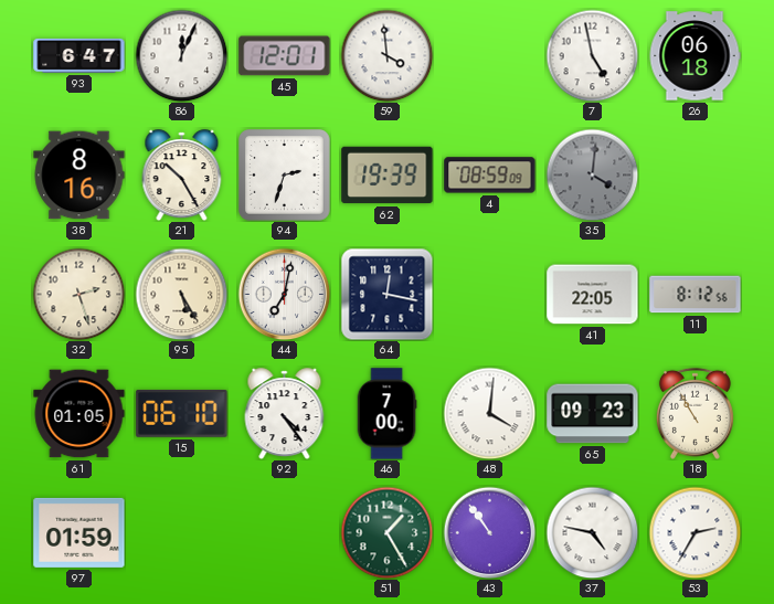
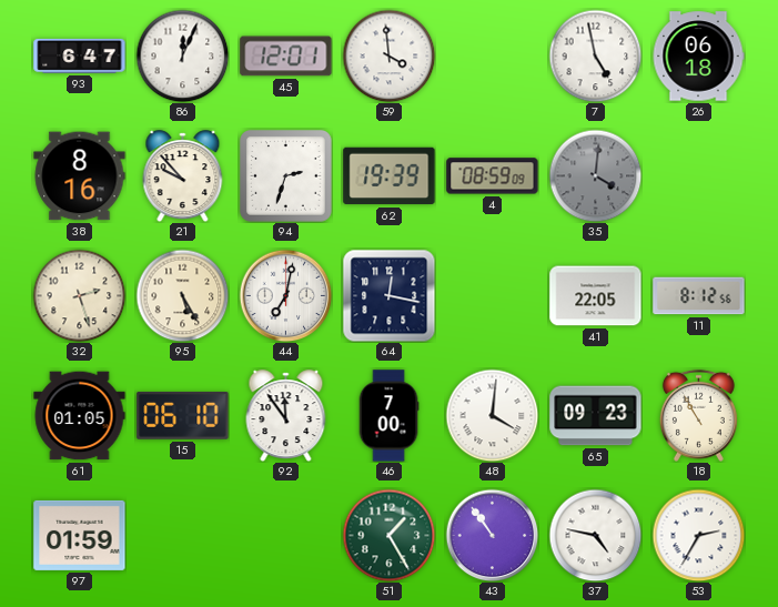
21: 10:25 -> 9:53
92: 4:24 -> 11:54
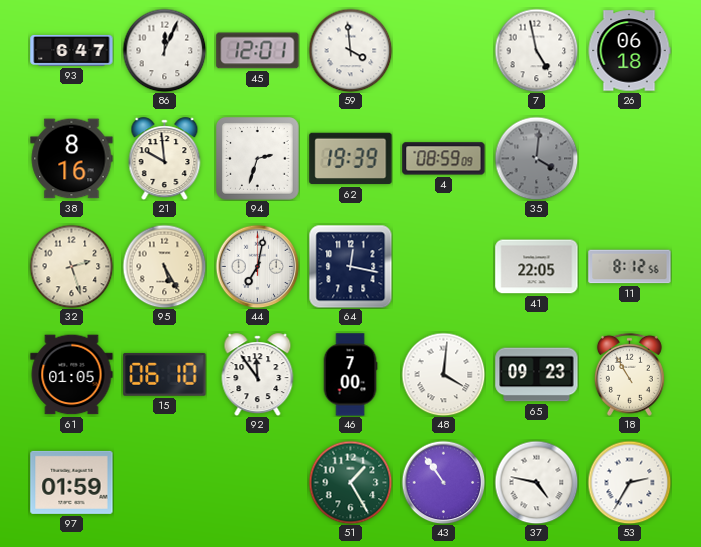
21: 9:53 -> 9:59
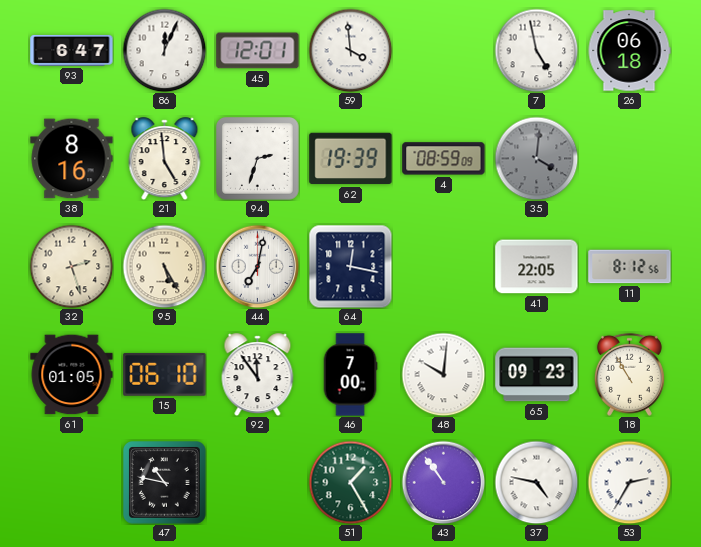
21: 9:59 -> 4:59
48: 4:01 -> 10:01
97: 01:59 -> none
47: none -> 10:47
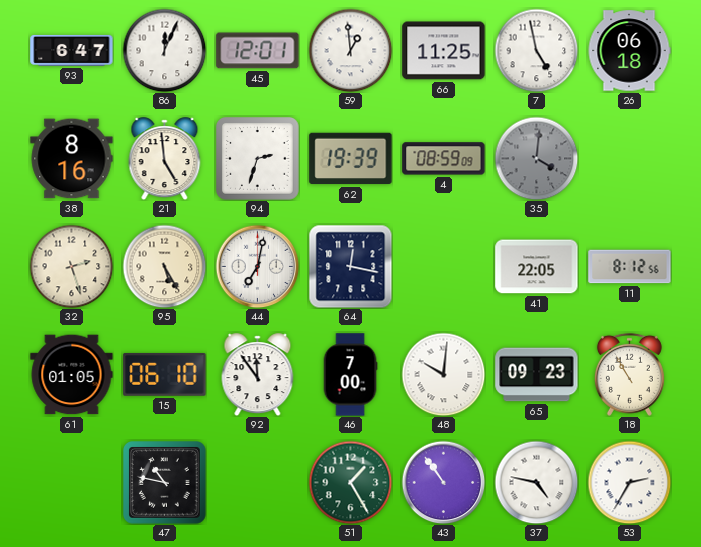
59: 3:59 -> 12:59
66: none -> 11:25
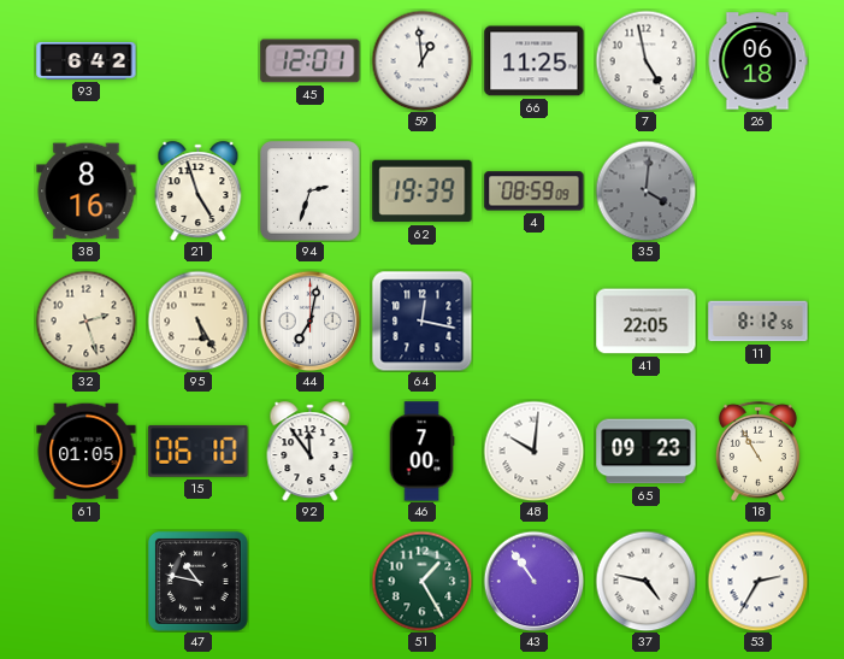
93: 6:47 -> 6:42
86: 12:04 -> none
21: 4:59 -> 4:57
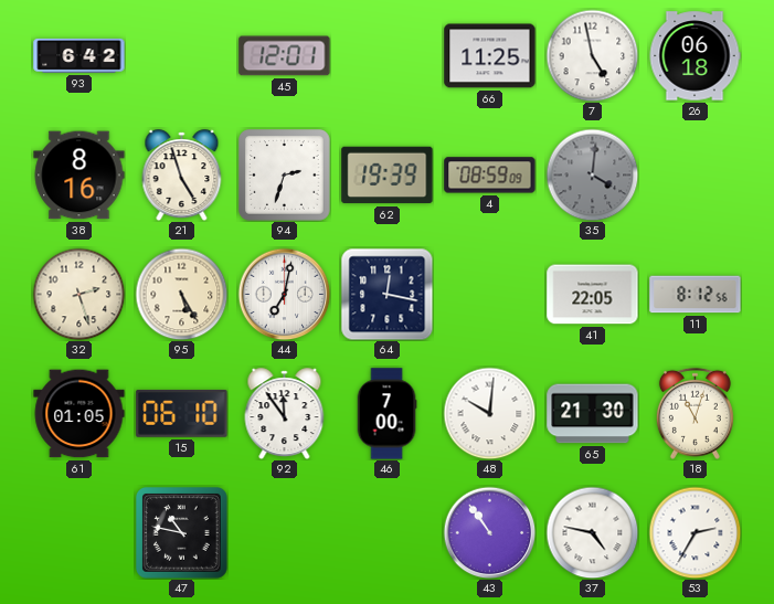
59: 12:59 -> none
65: 09:23 -> 21:30
18: 10:55 -> 11:03
51: 1:25 -> none
